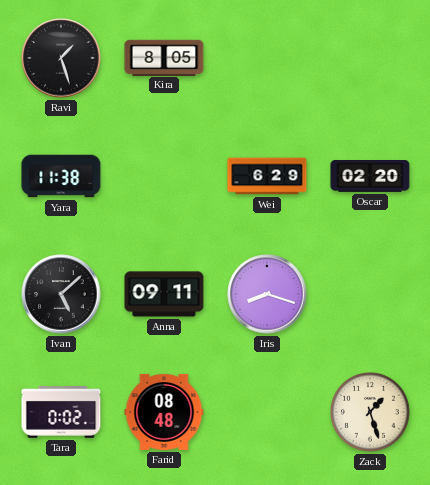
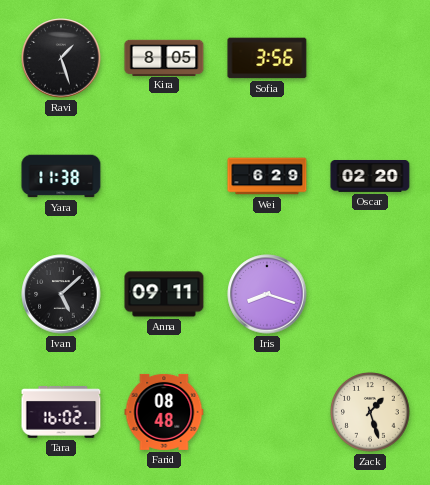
Sofia: none -> 3:56
Tara: 0:02 -> 16:02
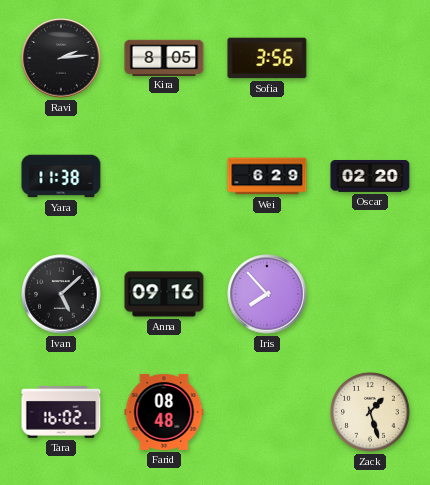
Ravi: 1:27 -> 2:14
Anna: 09:11 -> 09:16
Iris: 8:18 -> 7:53
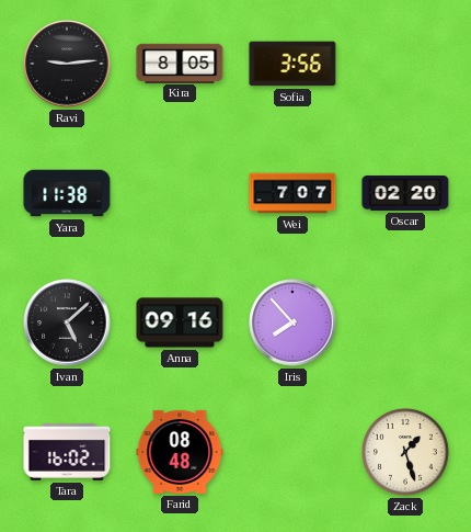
Ravi: 2:14 -> 9:14
Wei: 6:29 -> 7:07
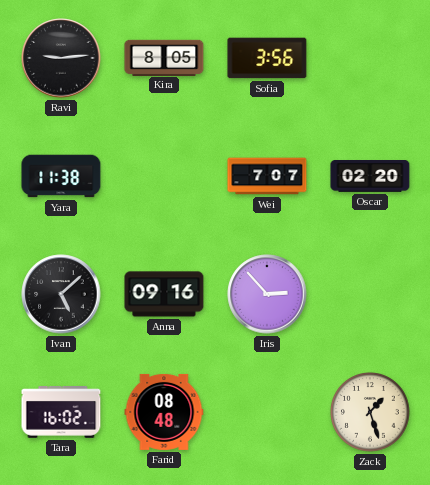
Iris: 7:53 -> 2:53
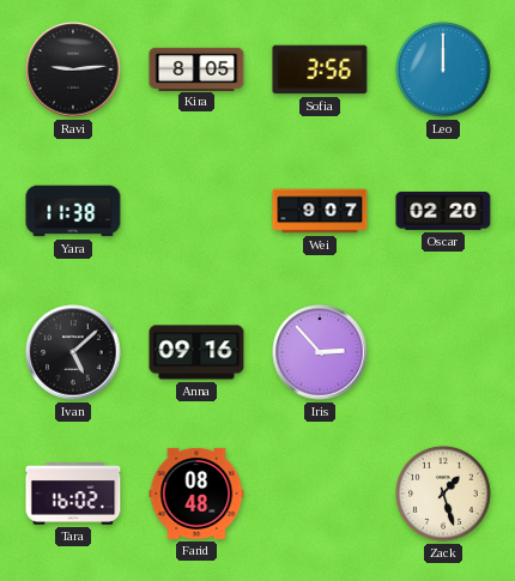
Leo: none -> 12:00
Wei: 7:07 -> 9:07
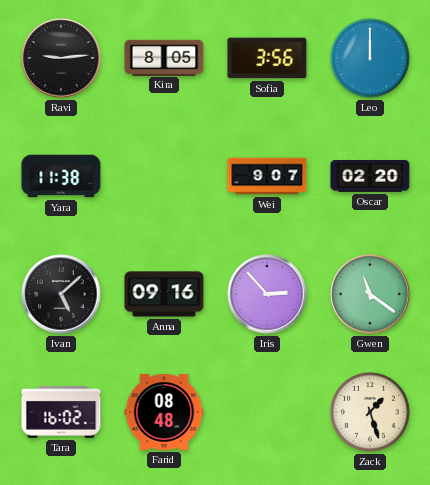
Gwen: none -> 11:21
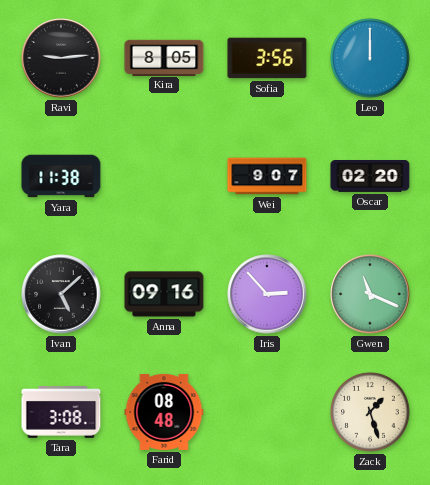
Gwen: 11:21 -> 11:19
Tara: 16:02 -> 3:08
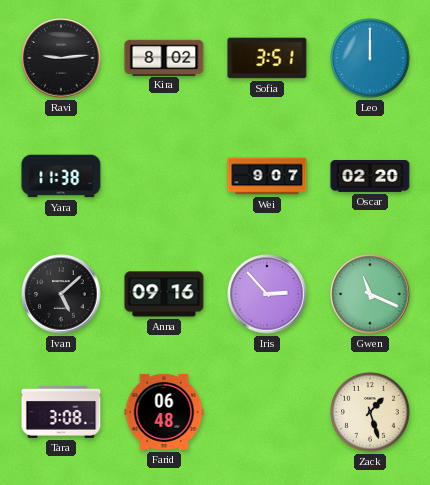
Kira: 8:05 -> 8:02
Sofia: 3:56 -> 3:51
Farid: 08:48 -> 06:48
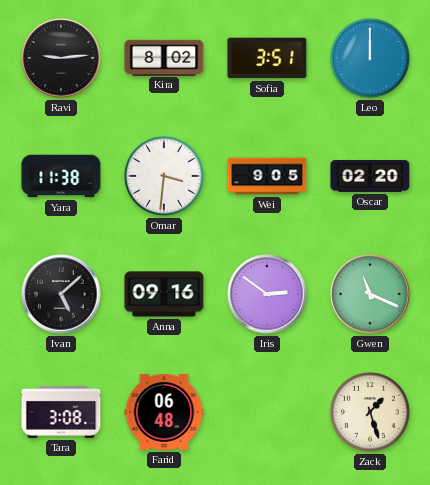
Omar: none -> 3:31
Wei: 9:07 -> 9:05
Iris: 2:53 -> 2:51
